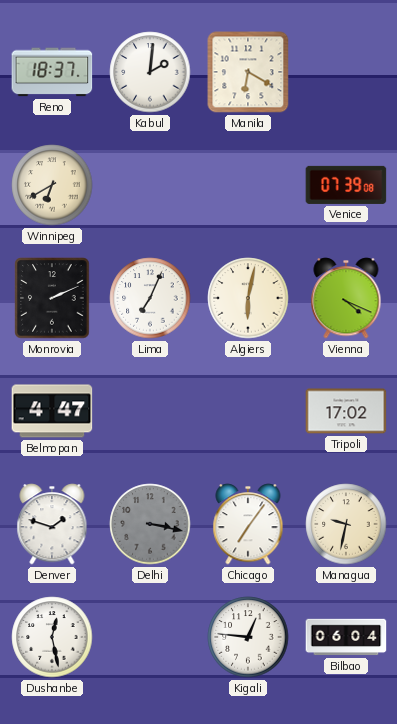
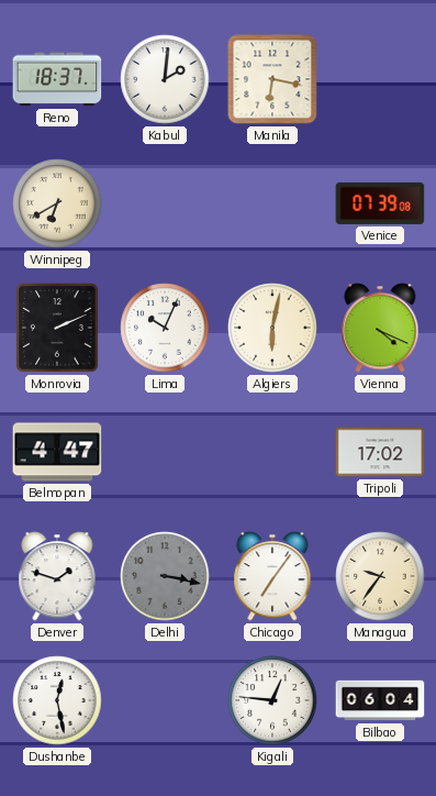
Manila: 6:20 -> 6:17
Lima: 7:04 -> 10:04
Managua: 9:32 -> 9:36
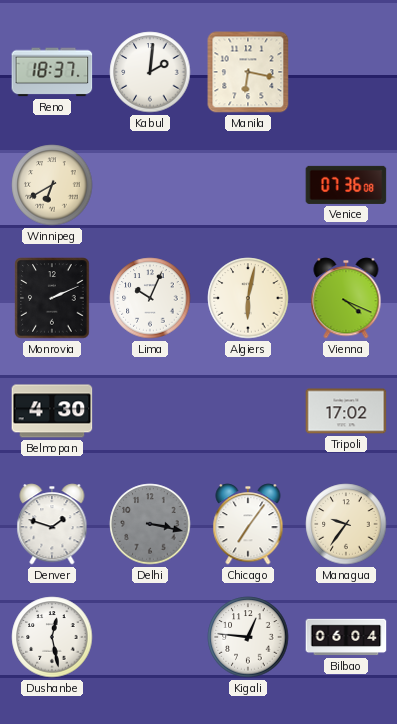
Venice: 07:39 -> 07:36
Belmopan: 4:47 -> 4:30
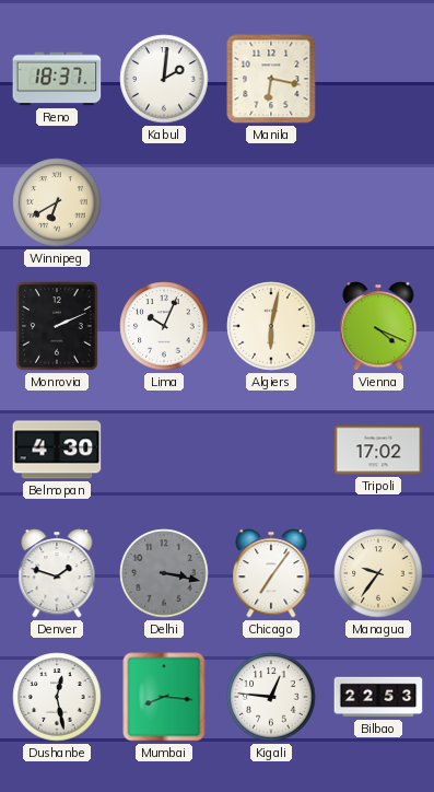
Venice: 07:36 -> none
Mumbai: none -> 8:16
Bilbao: 06:04 -> 22:53
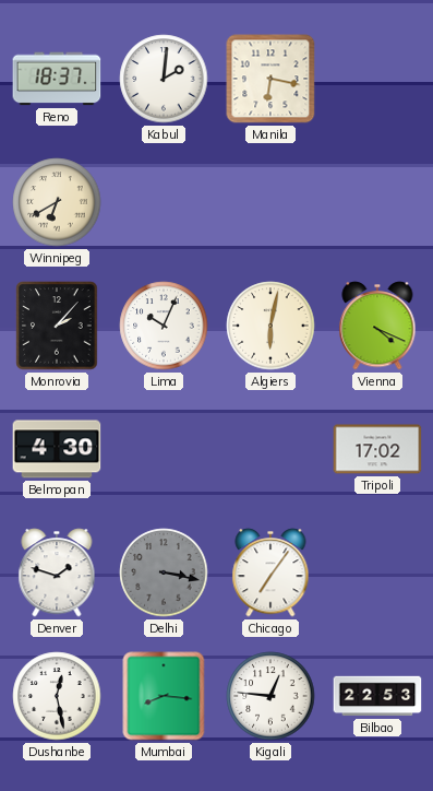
Monrovia: 2:11 -> 2:07
Managua: 9:36 -> none
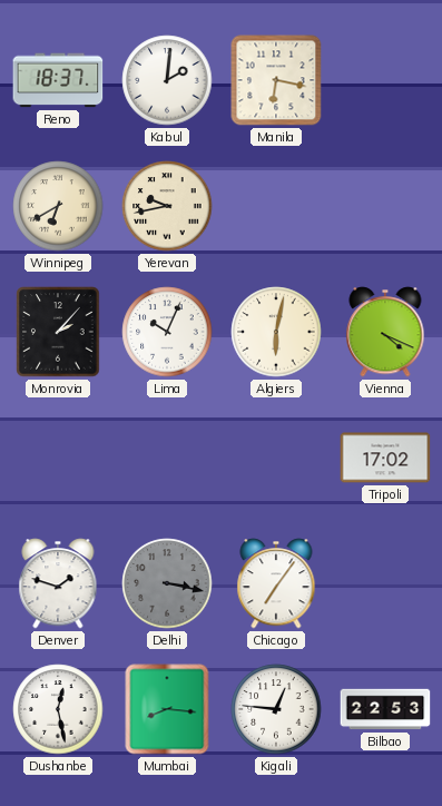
Yerevan: none -> 9:43
Belmopan: 4:30 -> none
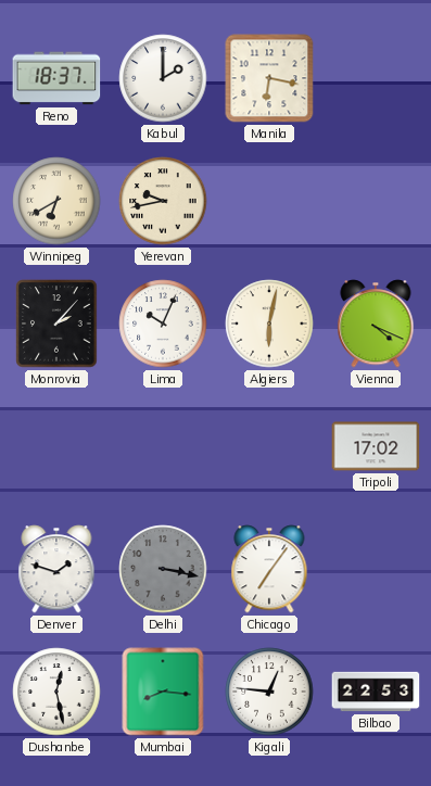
Kabul: 2:01 -> 2:00
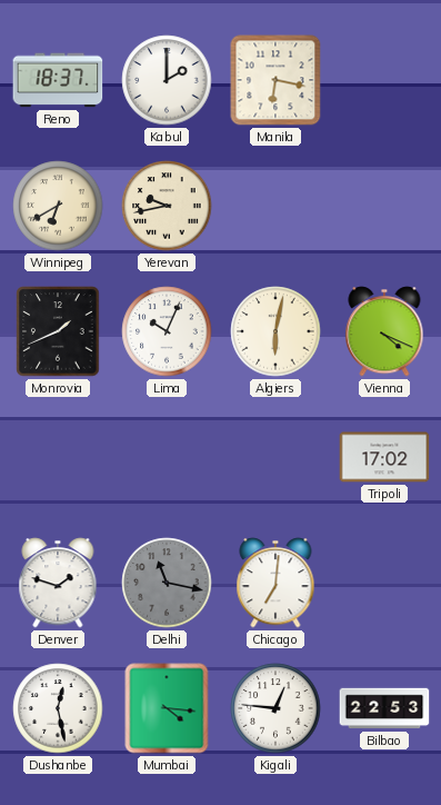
Monrovia: 2:07 -> 1:41
Delhi: 3:17 -> 11:17
Chicago: 7:06 -> 7:01
Mumbai: 8:16 -> 4:16
